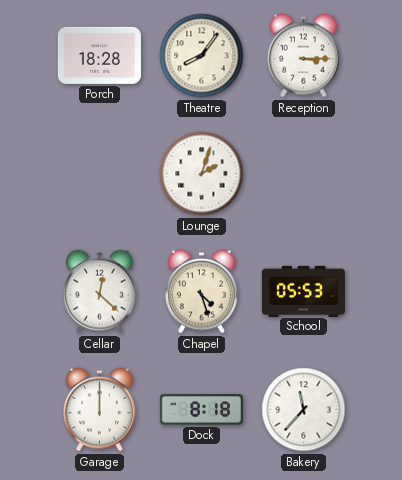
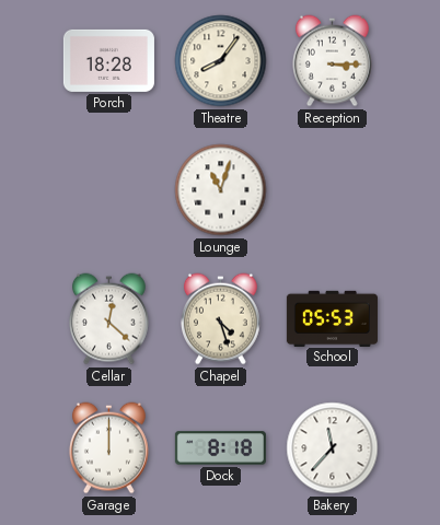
Lounge: 2:03 -> 11:03
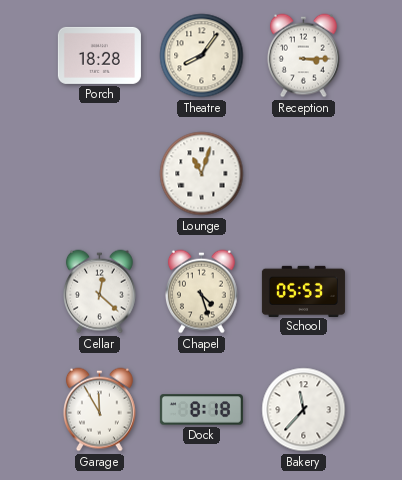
Garage: 12:00 -> 11:55
